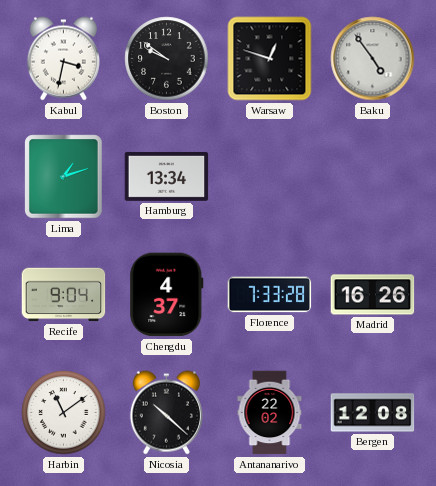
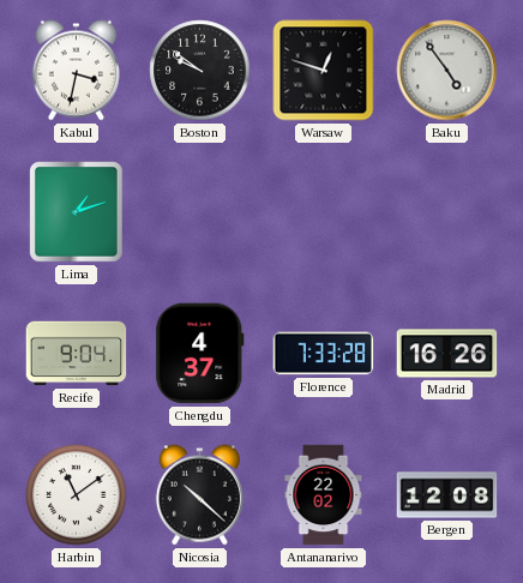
Hamburg: 13:34 -> none
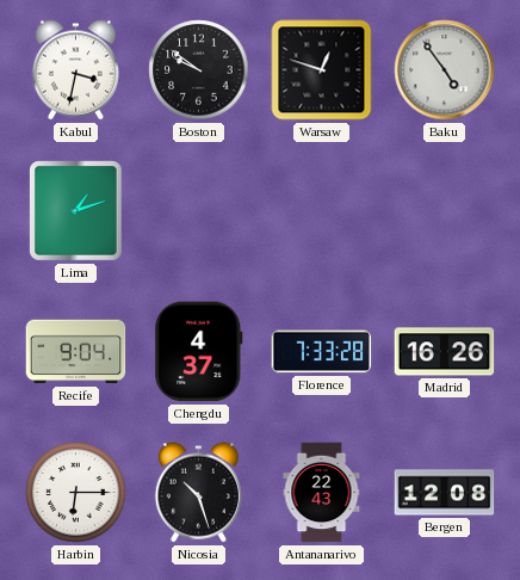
Harbin: 11:09 -> 6:15
Nicosia: 10:22 -> 10:27
Antananarivo: 22:02 -> 22:43
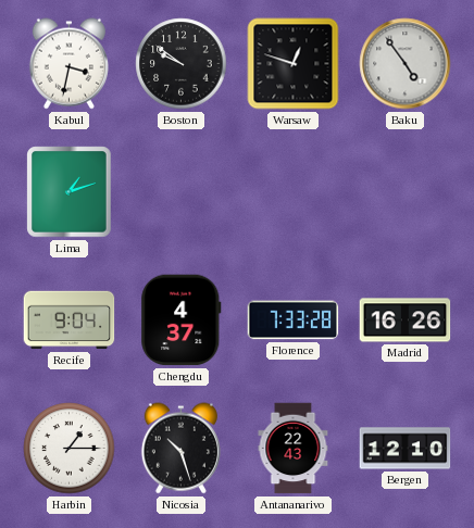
Harbin: 6:15 -> 1:15
Bergen: 12:08 -> 12:10
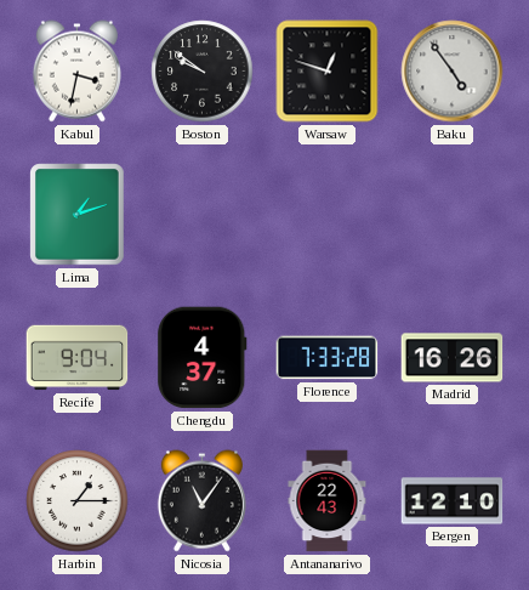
Nicosia: 10:27 -> 11:06
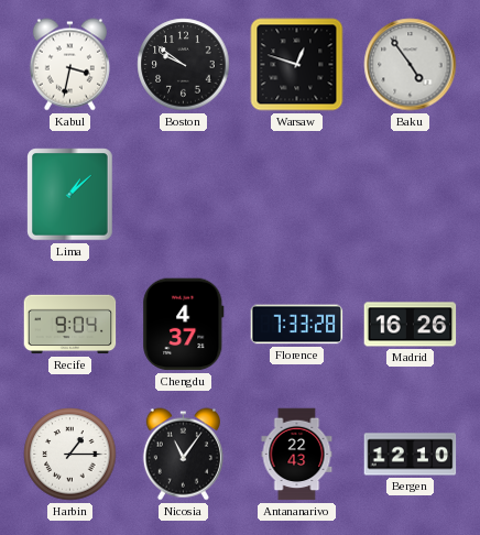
Lima: 1:12 -> 1:08
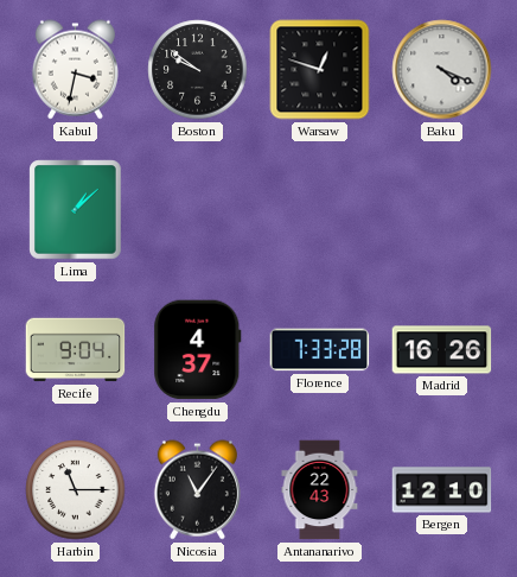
Baku: 4:54 -> 4:19
Harbin: 1:15 -> 11:15
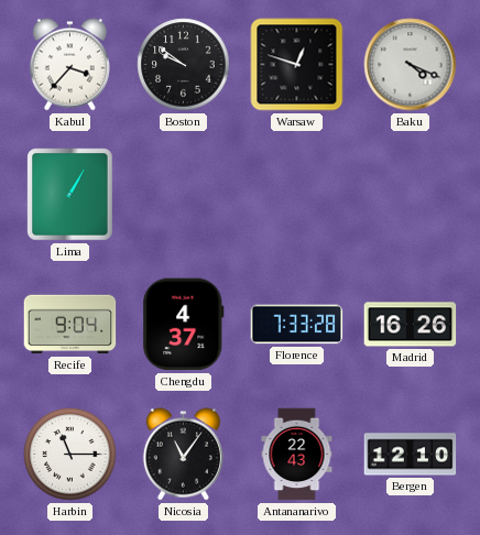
Kabul: 3:32 -> 3:37
Lima: 1:08 -> 1:05
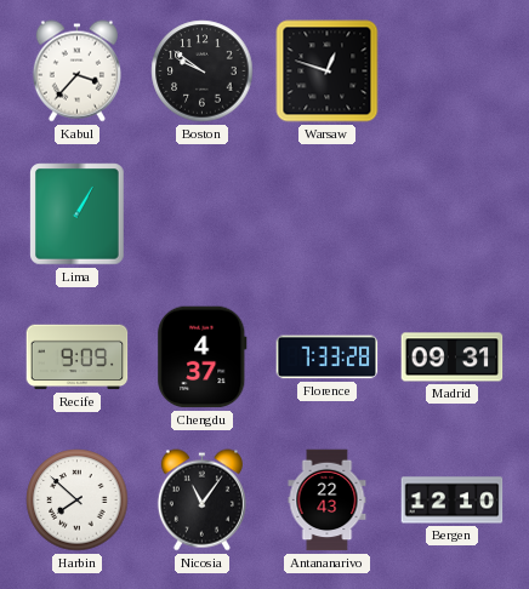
Baku: 4:19 -> none
Recife: 9:04 -> 9:09
Madrid: 16:26 -> 09:31
Harbin: 11:15 -> 7:52
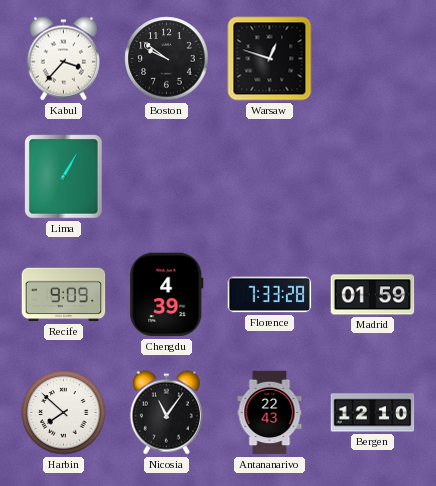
Chengdu: 4:37 -> 4:39
Madrid: 09:31 -> 01:59
